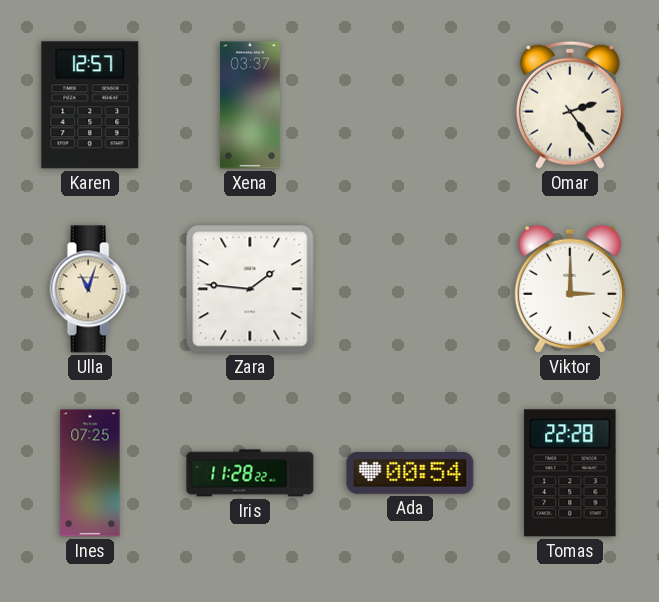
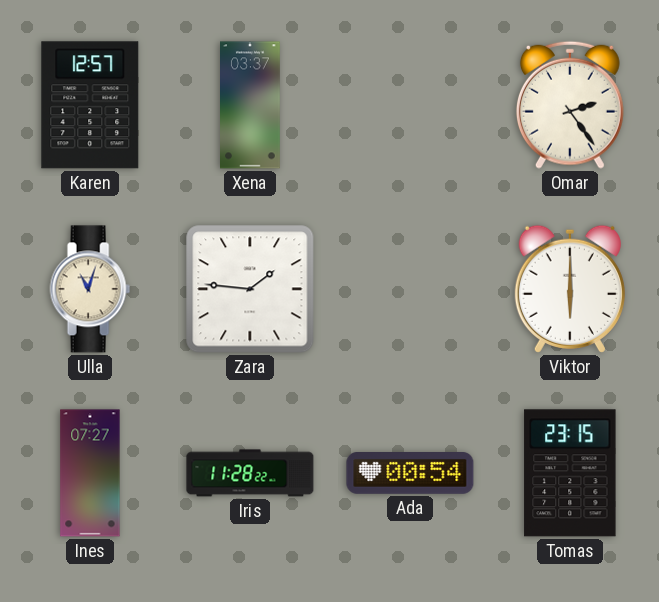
Viktor: 3:00 -> 6:00
Ines: 07:25 -> 07:27
Tomas: 22:28 -> 23:15
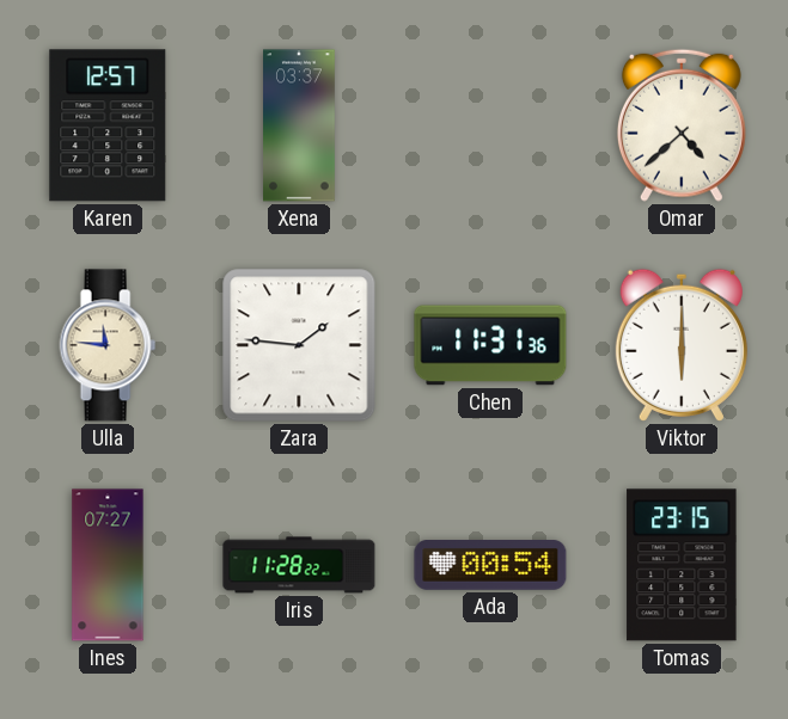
Omar: 2:24 -> 4:38
Ulla: 11:03 -> 11:46
Chen: none -> 11:31
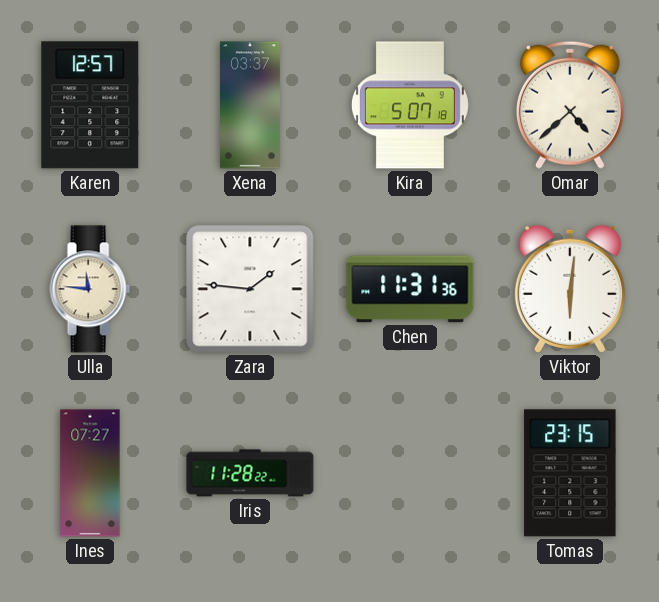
Kira: none -> 5:07
Viktor: 6:00 -> 6:01
Ada: 00:54 -> none
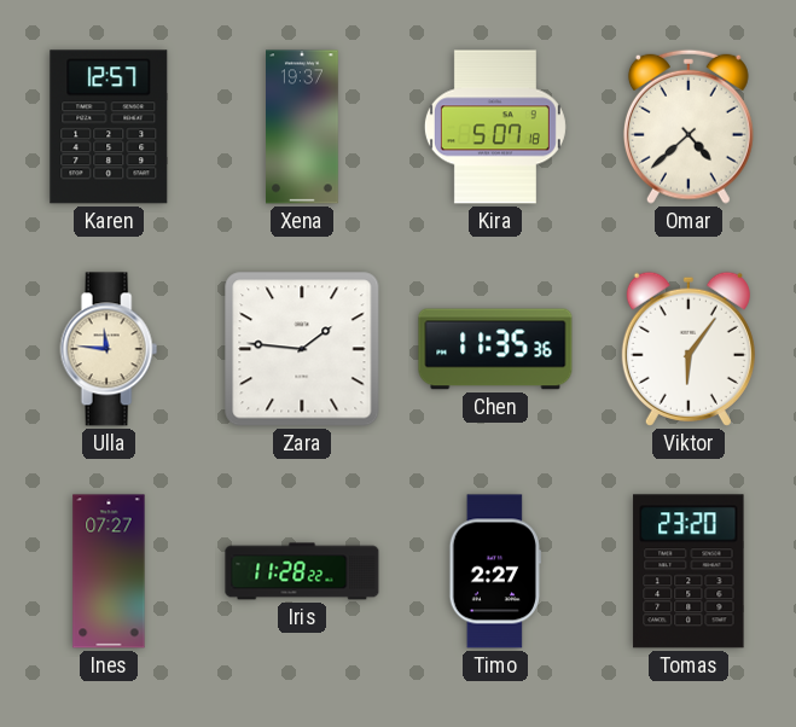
Xena: 03:37 -> 19:37
Chen: 11:31 -> 11:35
Viktor: 6:01 -> 6:06
Timo: none -> 2:27
Tomas: 23:15 -> 23:20
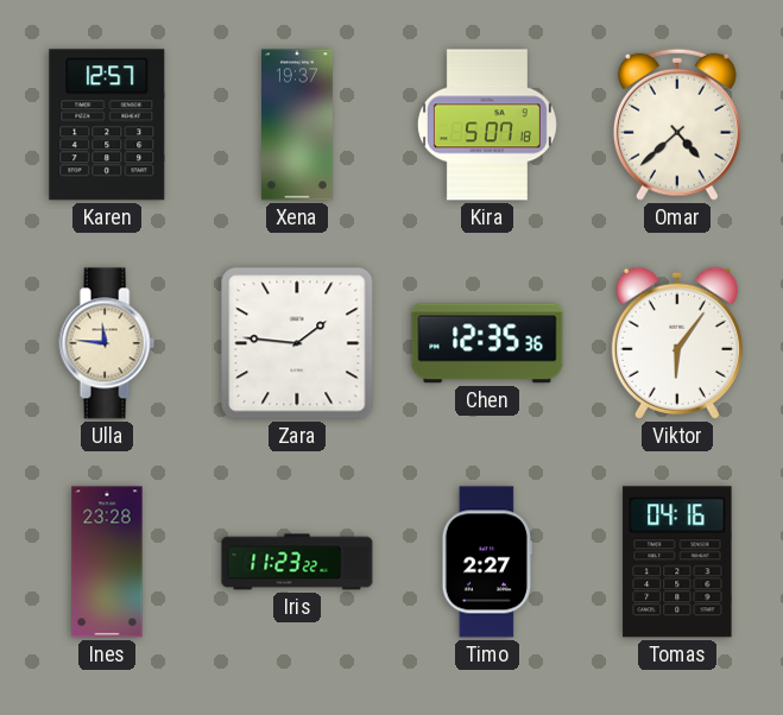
Chen: 11:35 -> 12:35
Ines: 07:27 -> 23:28
Iris: 11:28 -> 11:23
Tomas: 23:20 -> 04:16
